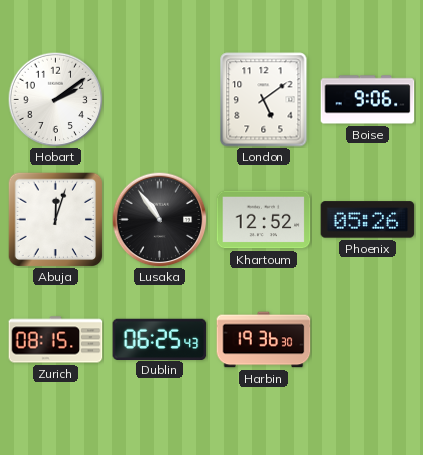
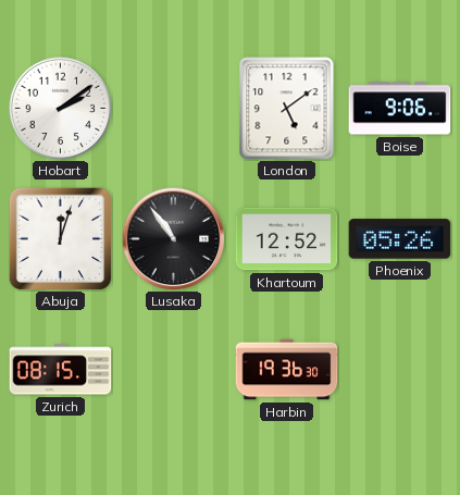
Dublin: 06:25 -> none
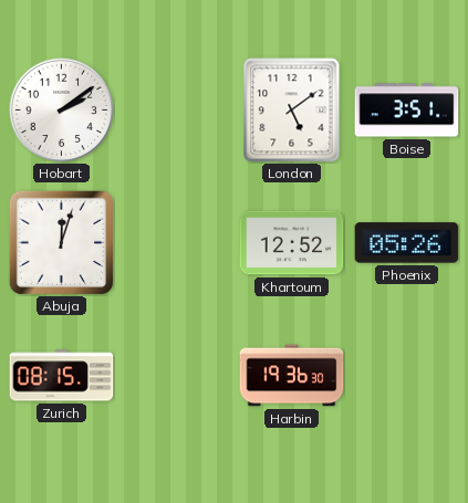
Boise: 9:06 -> 3:51
Lusaka: 10:54 -> none
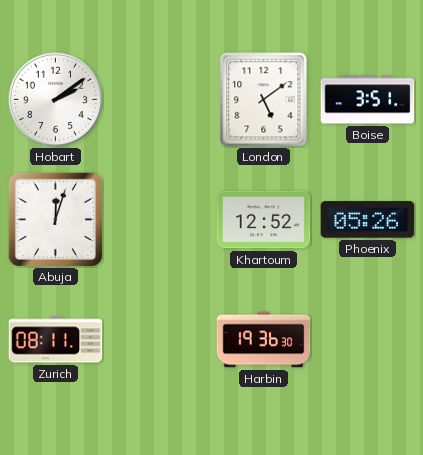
Zurich: 08:15 -> 08:11
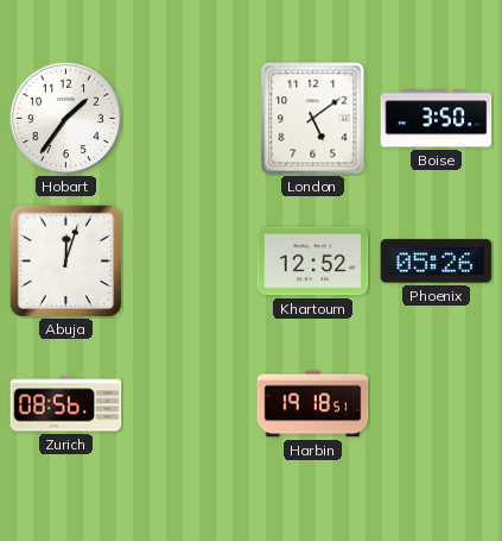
Hobart: 2:09 -> 1:36
Boise: 3:51 -> 3:50
Zurich: 08:11 -> 08:56
Harbin: 19:36 -> 19:18
